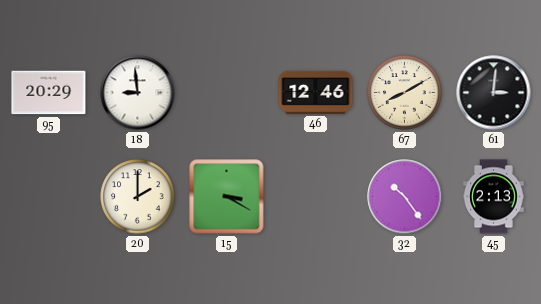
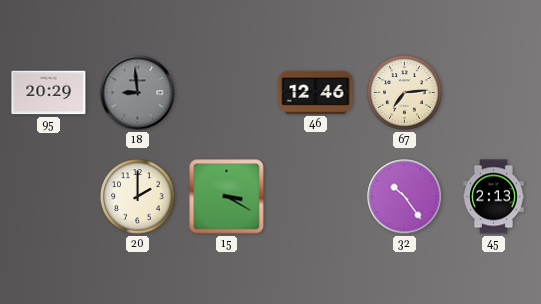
18 dial: white -> grey
67: 8:10 -> 7:14
61: 3:01 -> none
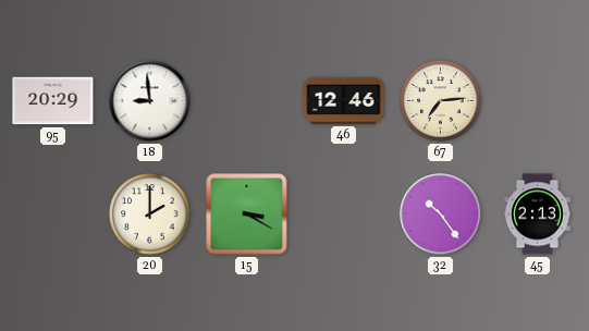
18 dial: grey -> white
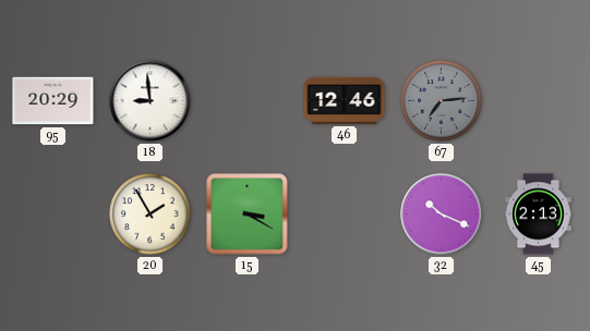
67 dial: cream -> grey
20: 2:00 -> 1:55
32: 10:24 -> 10:19
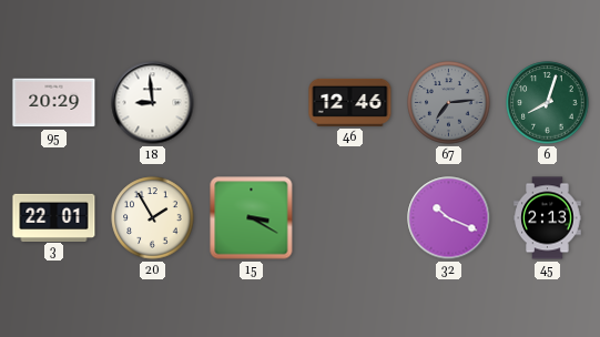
6: none -> 8:03
3: none -> 22:01
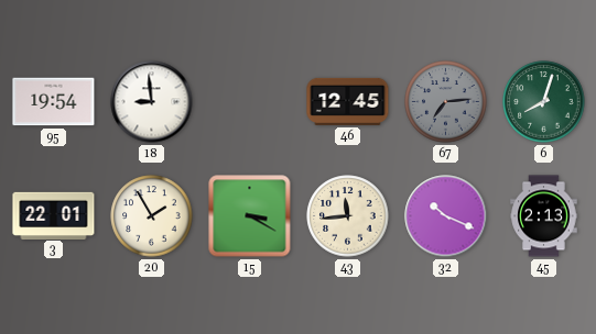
95: 20:29 -> 19:54
46: 12:46 -> 12:45
43: none -> 11:44
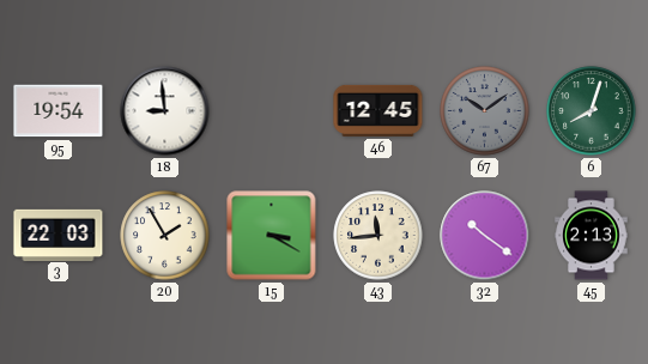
67: 7:14 -> 10:09
3: 22:01 -> 22:03
32: 10:19 -> 10:21
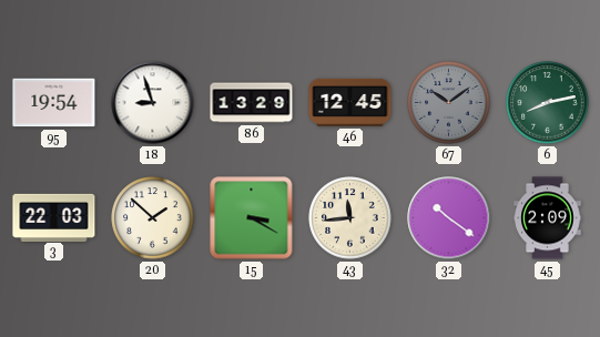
18: 8:59 -> 8:57
86: none -> 13:29
6: 8:03 -> 8:13
20: 1:55 -> 1:52
45: 2:13 -> 2:09
